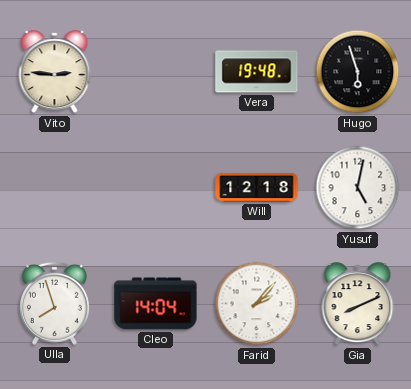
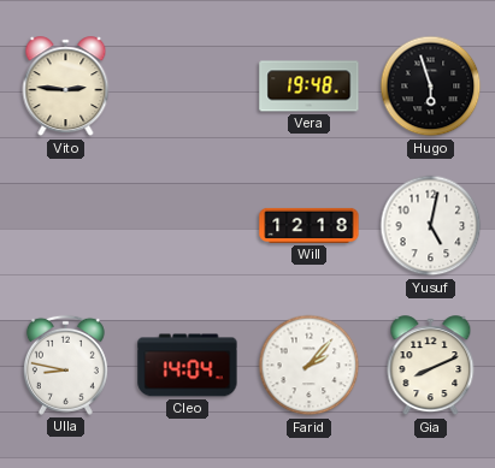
Ulla: 7:57 -> 8:47
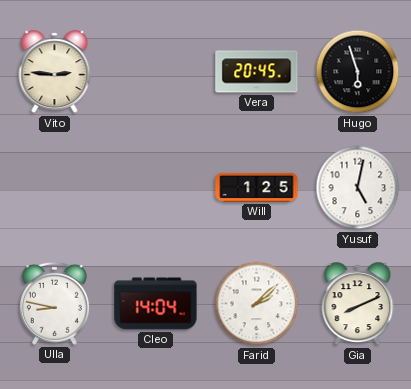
Vera: 19:48 -> 20:45
Will: 12:18 -> 1:25
Farid: 2:07 -> 2:08
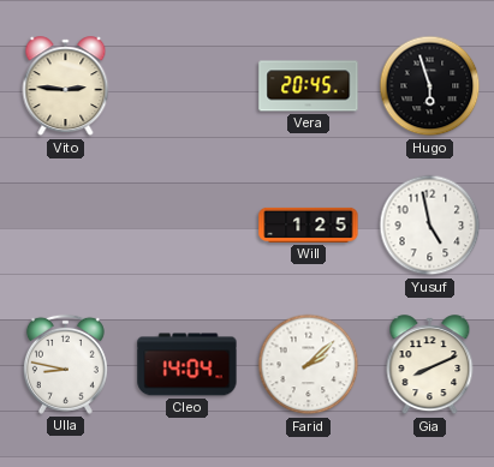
Yusuf: 5:02 -> 4:58
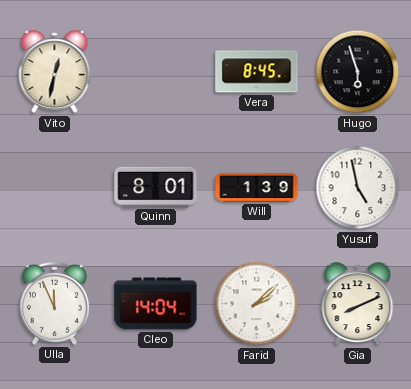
Vito: 2:46 -> 12:32
Vera: 20:45 -> 8:45
Quinn: none -> 8:01
Will: 1:25 -> 1:39
Ulla: 8:47 -> 11:56
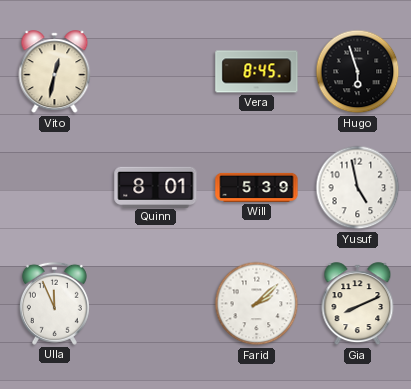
Will: 1:39 -> 5:39
Cleo: 14:04 -> none
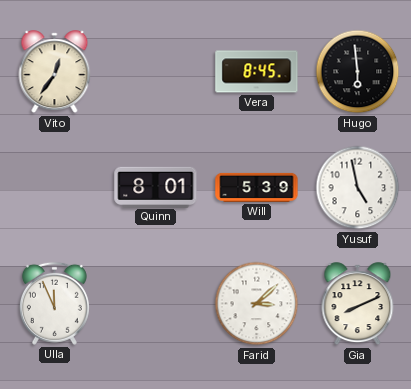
Vito: 12:32 -> 12:36
Hugo: 5:57 -> 5:59
Farid: 2:08 -> 3:08
